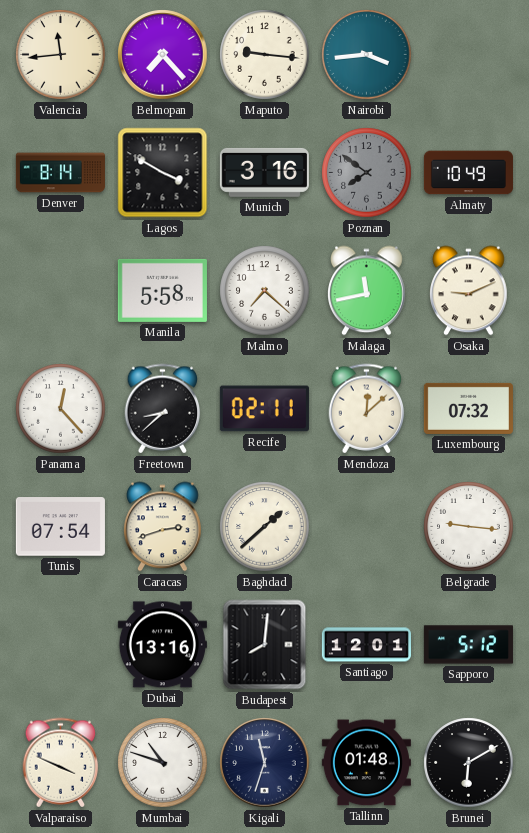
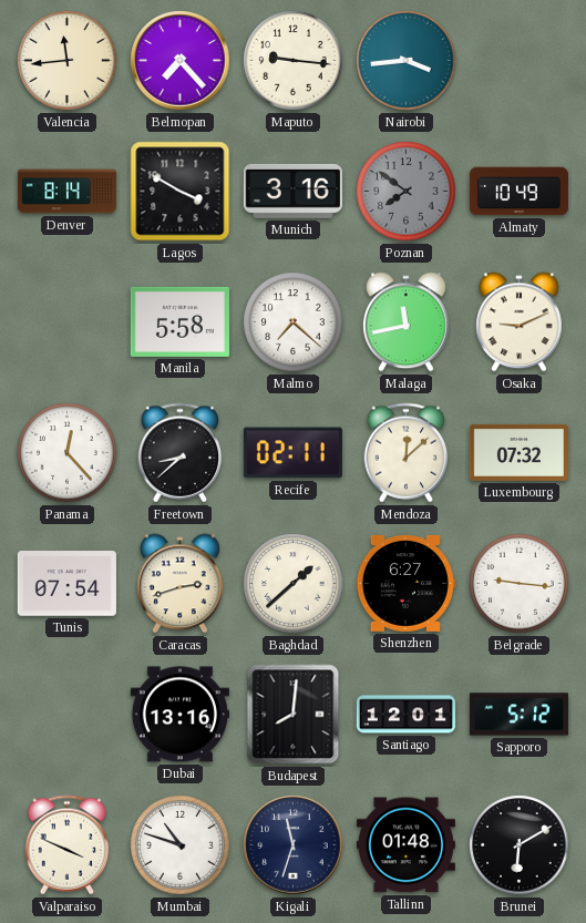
Shenzhen: none -> 6:27
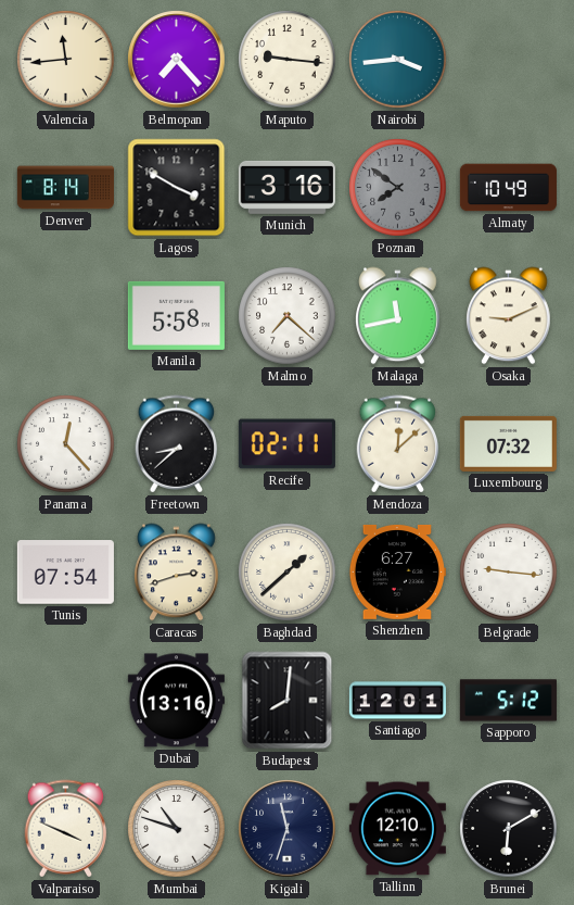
Tallinn: 01:48 -> 12:10
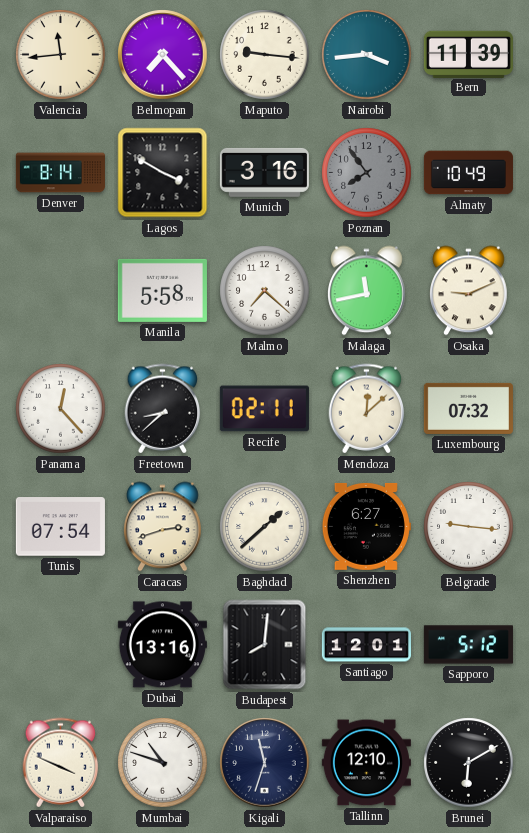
Bern: none -> 11:39
Poznan: 7:51 -> 7:54
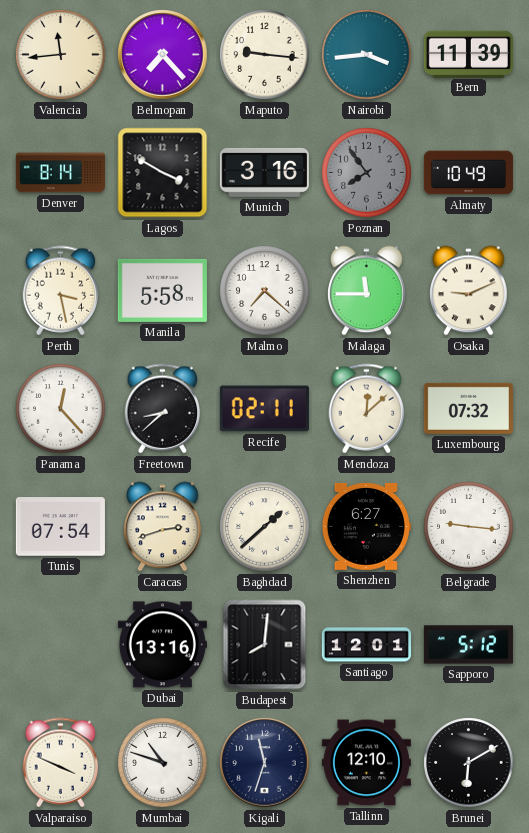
Perth: none -> 3:28
Malaga: 11:43 -> 11:45
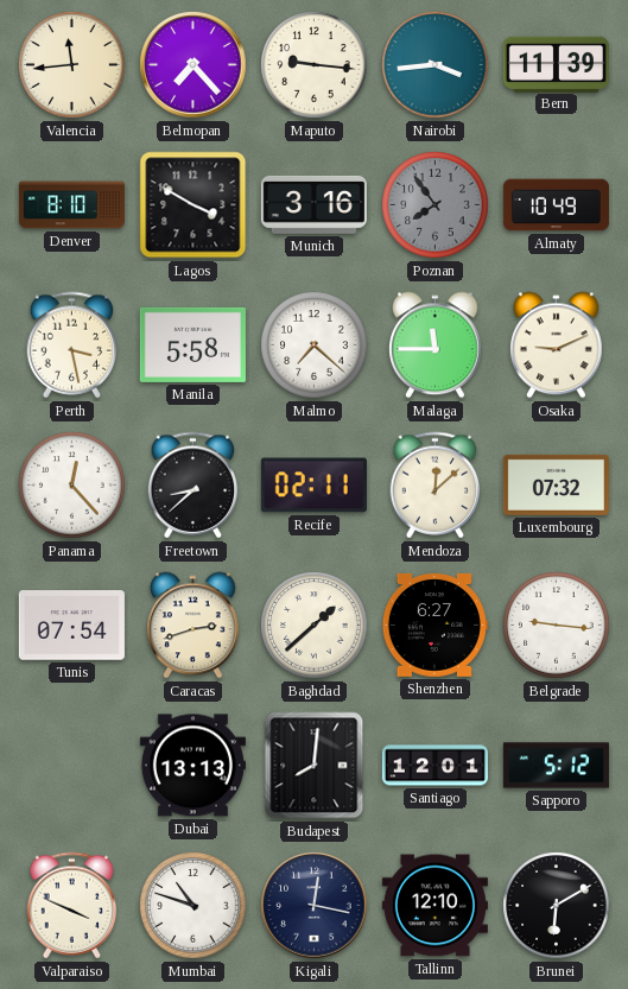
Denver: 8:14 -> 8:10
Dubai: 13:16 -> 13:13
Kigali: 11:33 -> 12:17
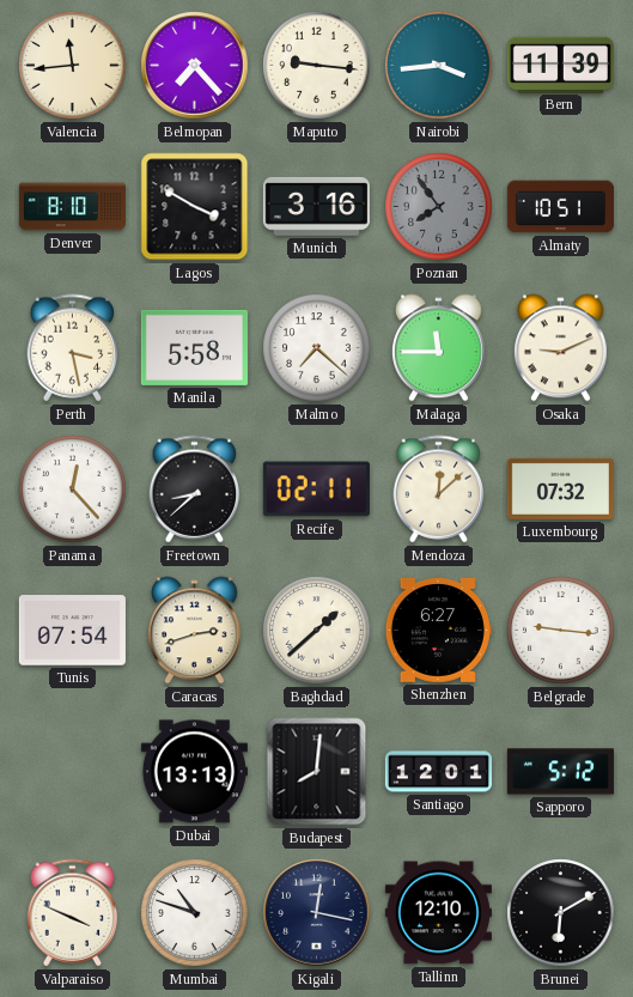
Almaty: 10:49 -> 10:51
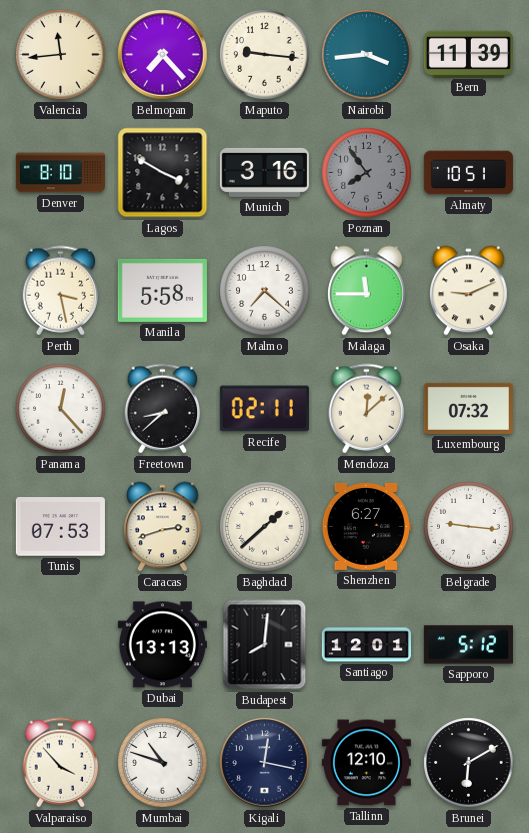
Tunis: 07:54 -> 07:53
Valparaiso: 3:49 -> 3:53
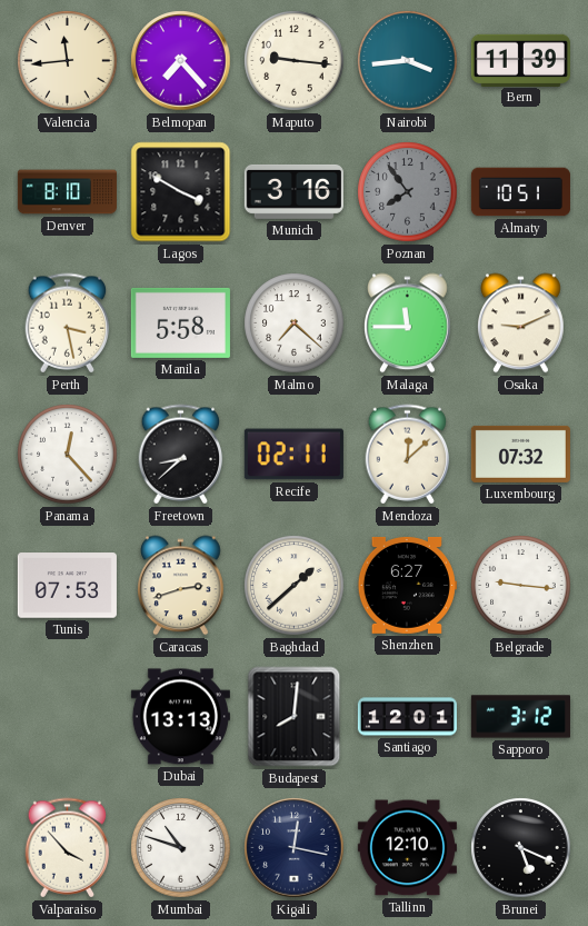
Sapporo: 5:12 -> 3:12
Brunei: 6:10 -> 5:19
